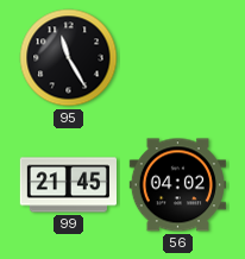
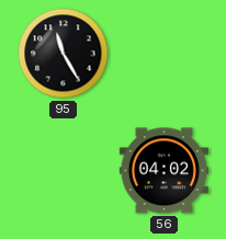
99: 21:45 -> none
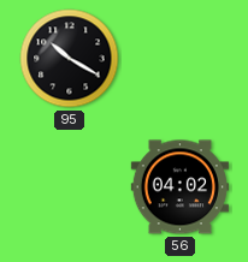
95: 11:25 -> 10:20
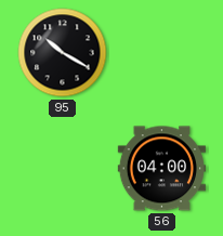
56: 04:02 -> 04:00
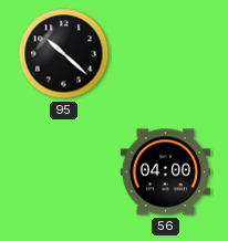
95: 10:20 -> 10:22
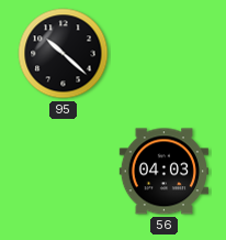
56: 04:00 -> 04:03
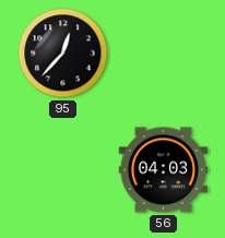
95: 10:22 -> 12:37
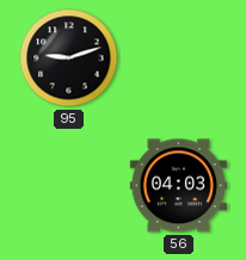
95: 12:37 -> 9:12
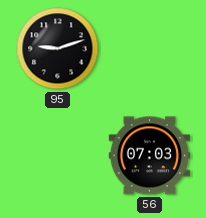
56: 04:03 -> 07:03
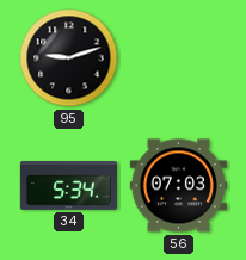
34: none -> 5:34
